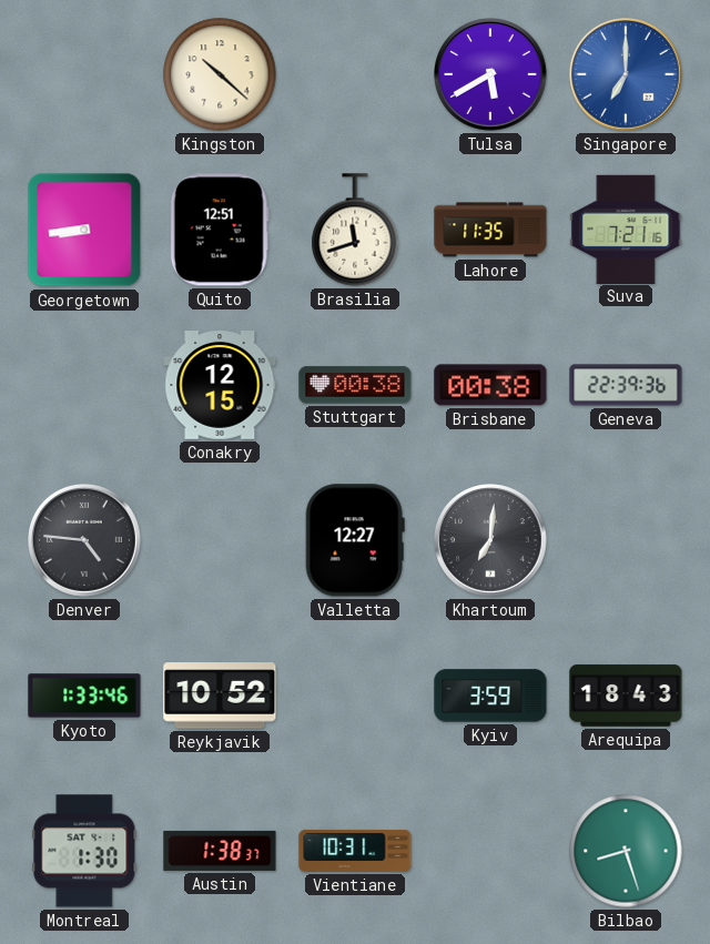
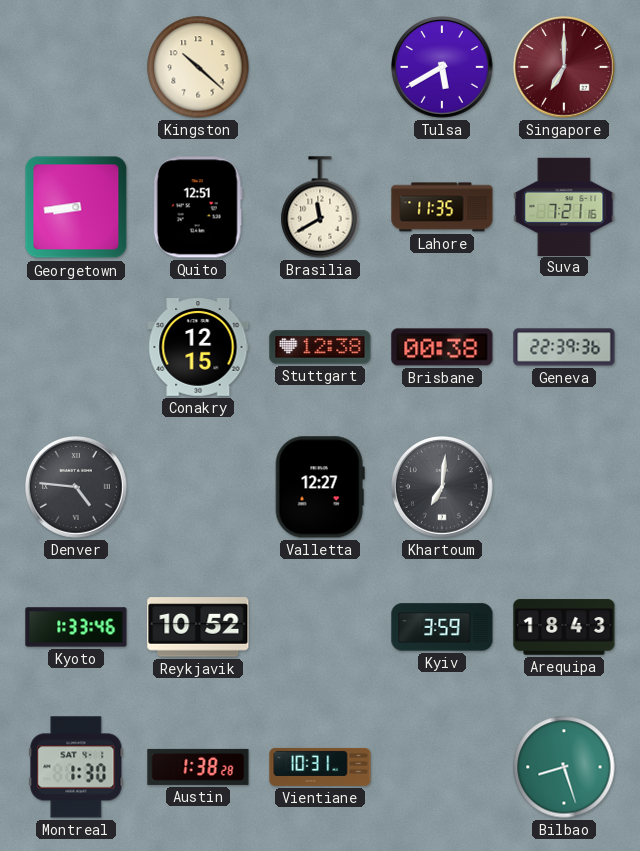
Singapore dial: blue -> burgundy
Brasilia: 11:42 -> 11:40
Stuttgart: 00:38 -> 12:38
Austin: 1:38:37 -> 1:38:28
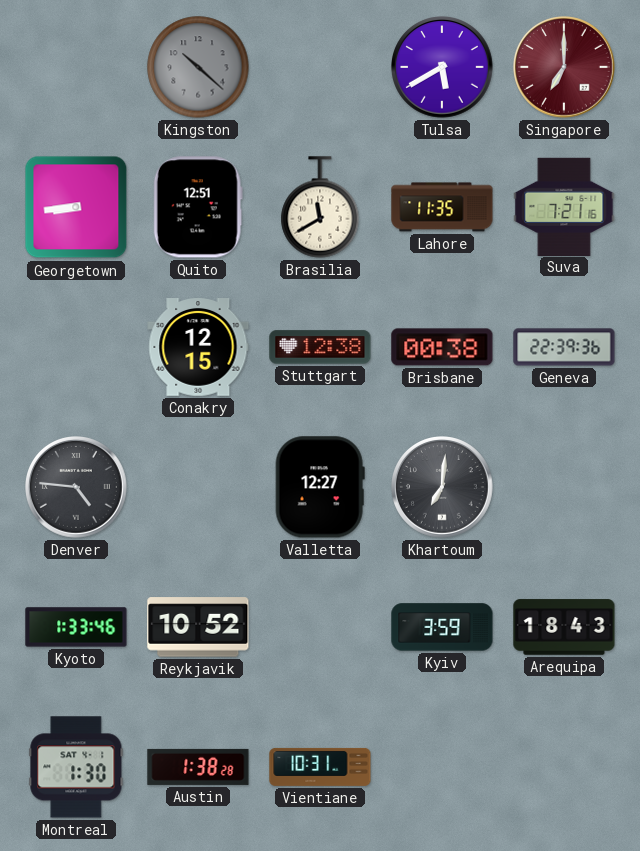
Kingston dial: cream -> grey
Bilbao: 8:27 -> none
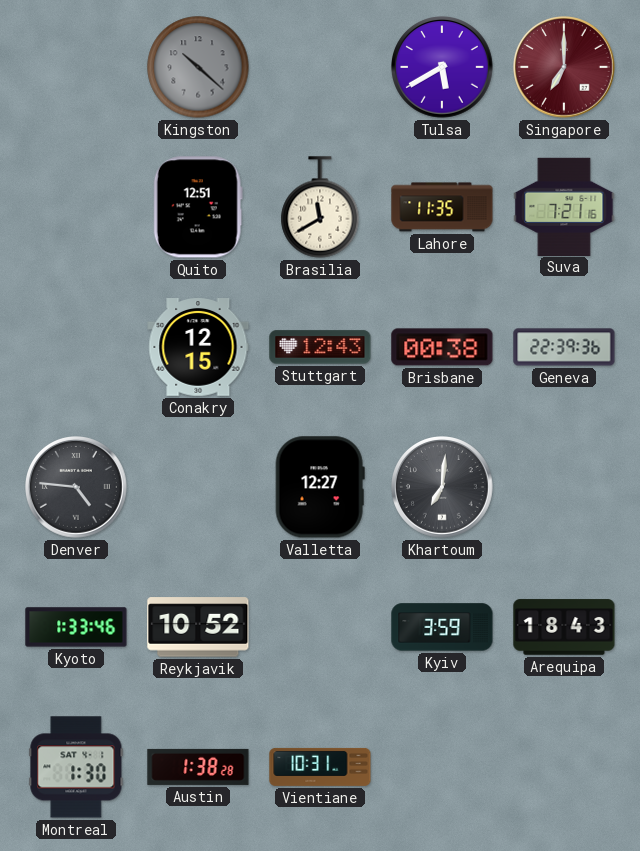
Georgetown: 8:44 -> none
Stuttgart: 12:38 -> 12:43
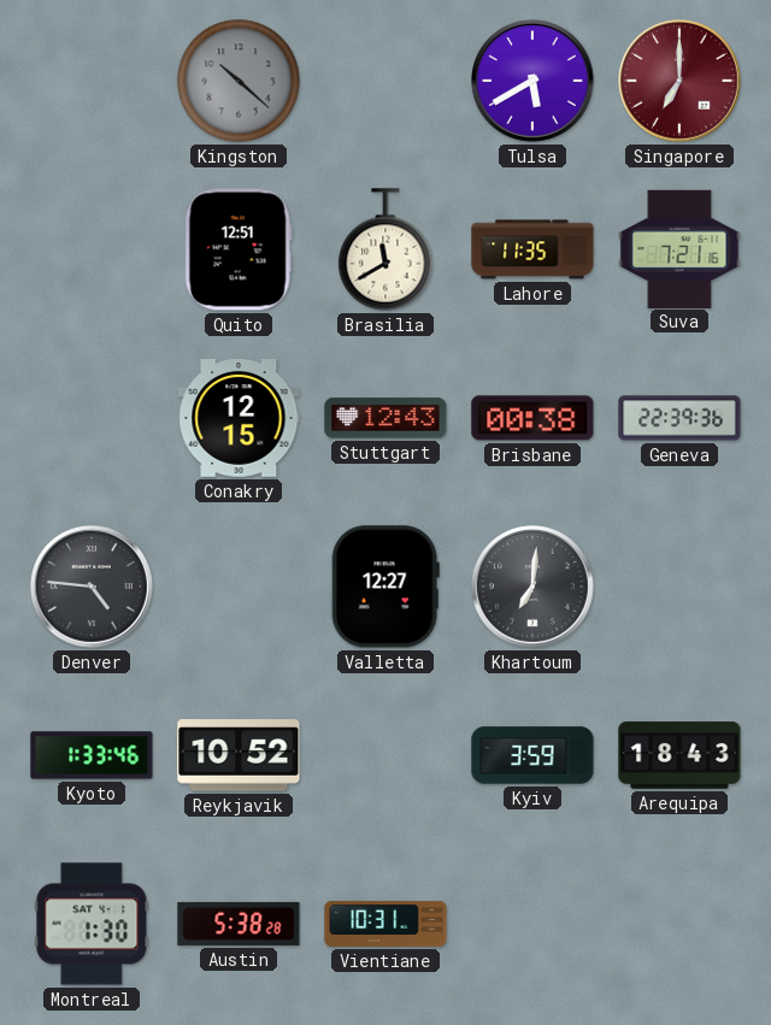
Austin: 1:38 -> 5:38
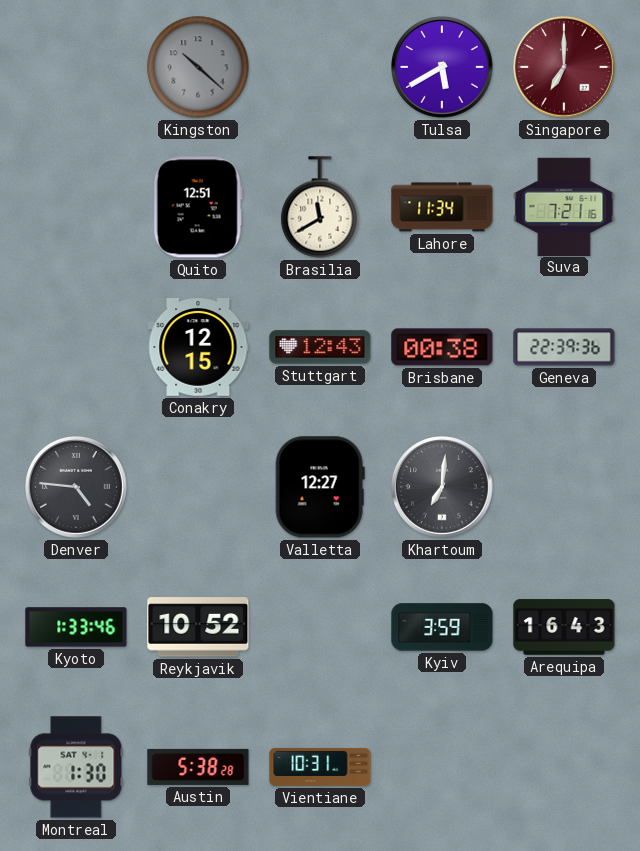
Lahore: 11:35 -> 11:34
Arequipa: 18:43 -> 16:43
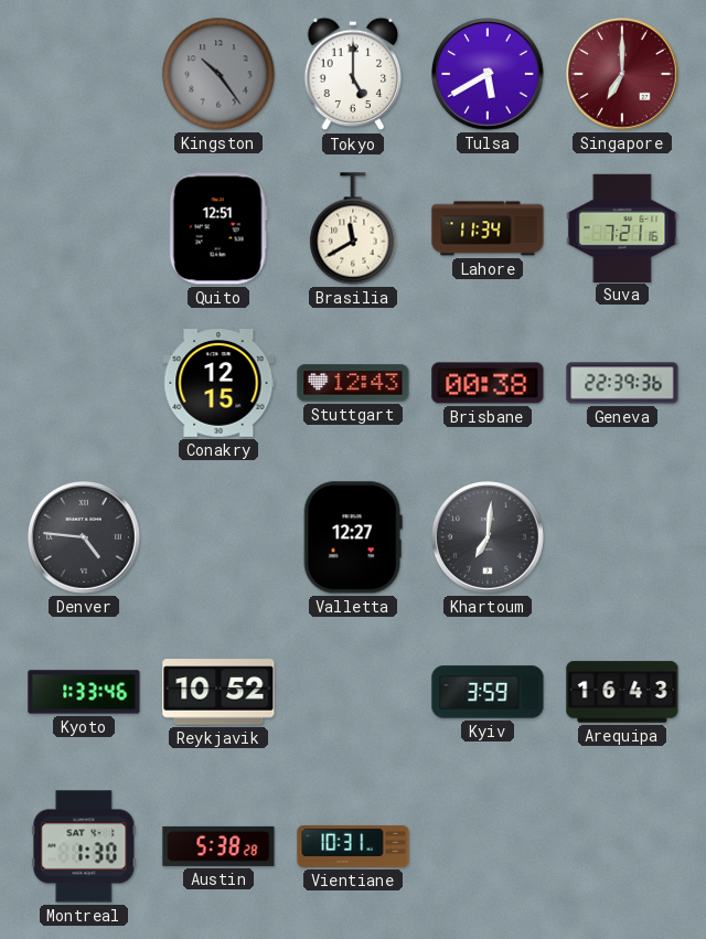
Kingston: 10:22 -> 10:24
Tokyo: none -> 5:00
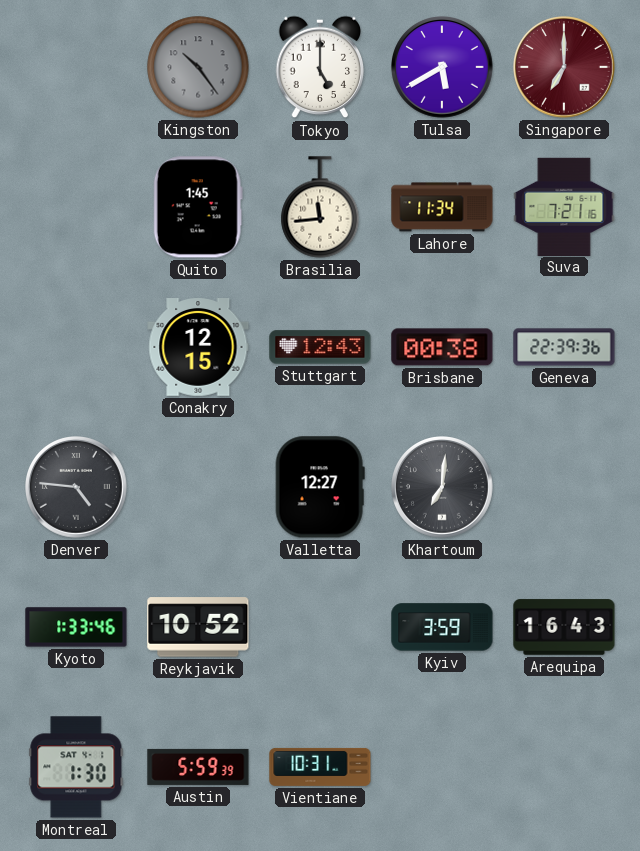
Quito: 12:51 -> 1:45
Brasilia: 11:40 -> 11:44
Austin: 5:38 -> 5:59
